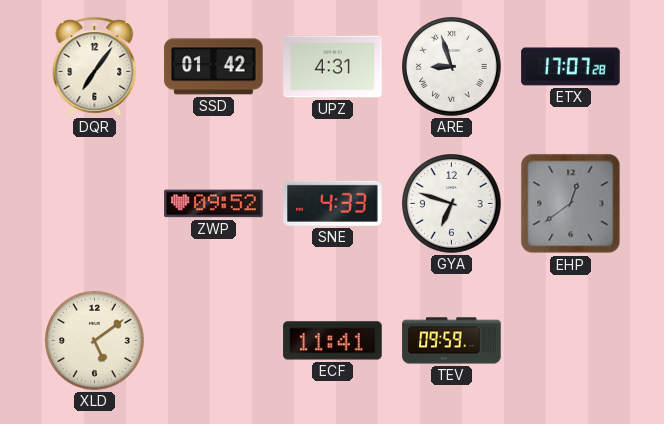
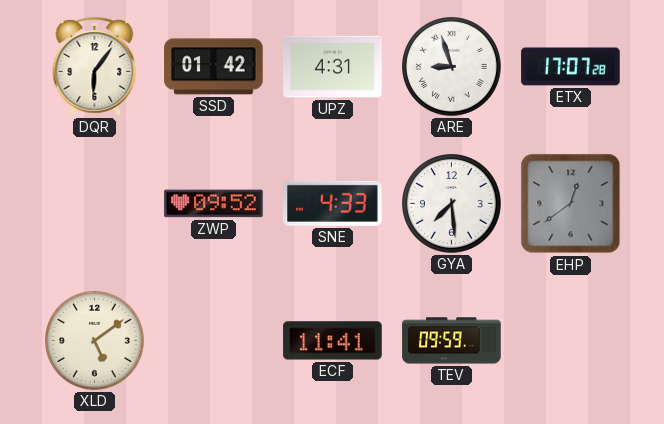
DQR: 7:06 -> 6:06
GYA: 6:48 -> 7:29
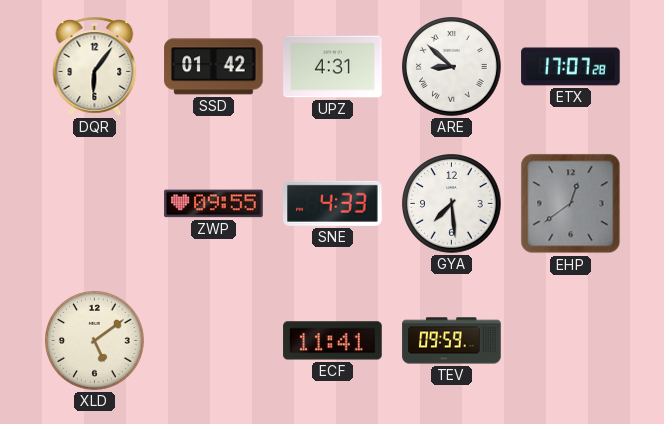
ARE: 8:57 -> 8:52
ZWP: 09:52 -> 09:55
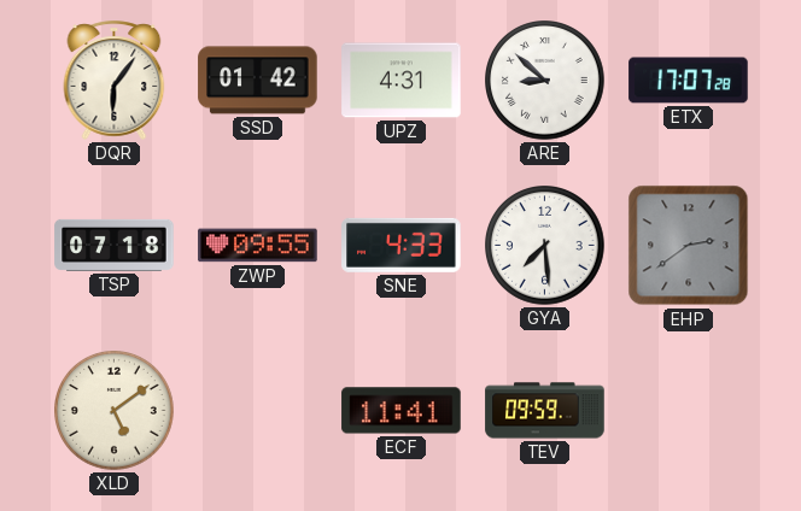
TSP: none -> 07:18
EHP: 12:39 -> 2:39
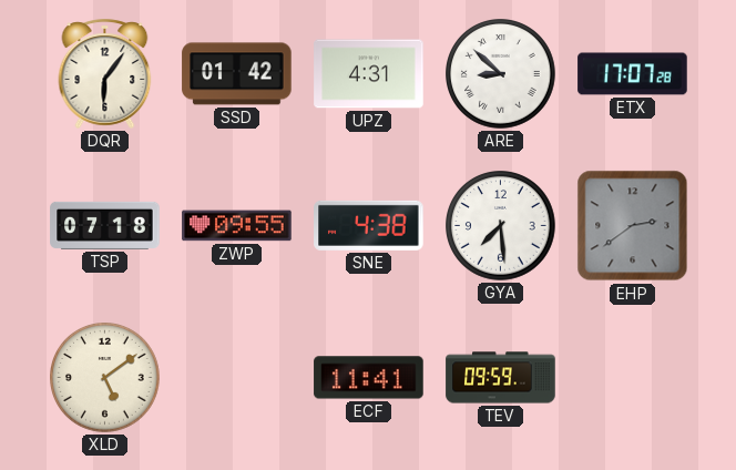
SNE: 4:33 -> 4:38
